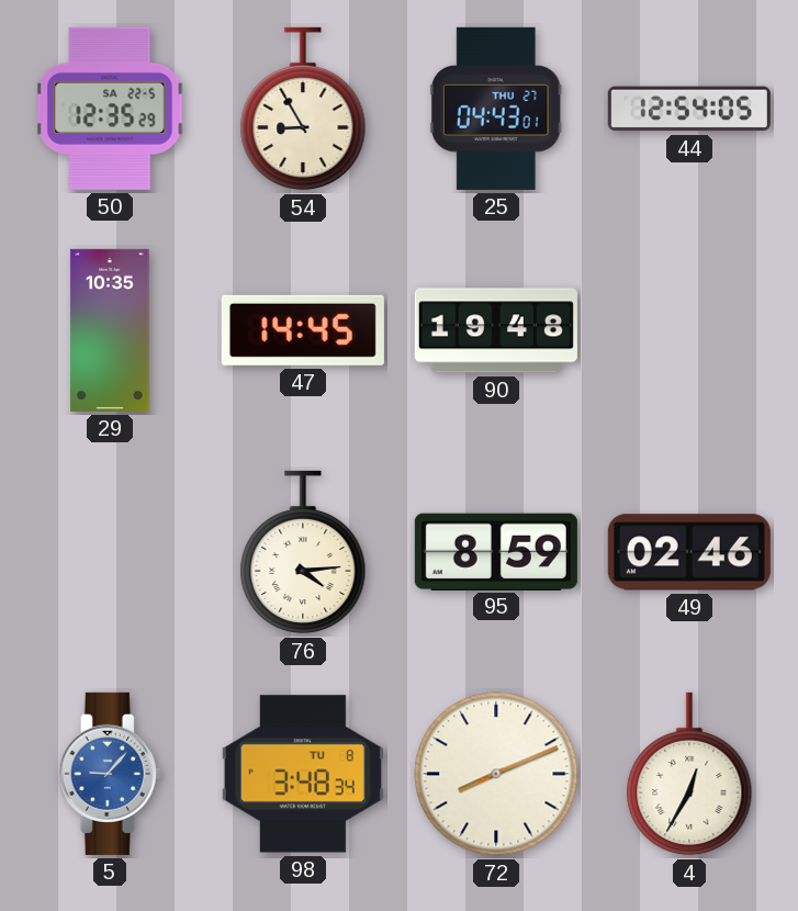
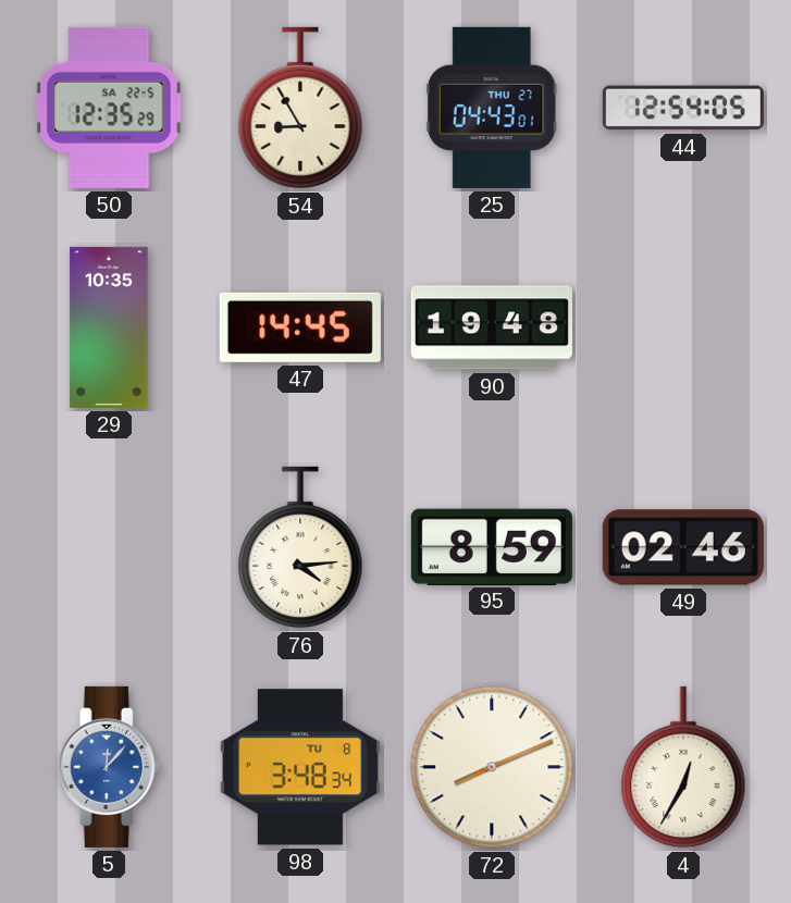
5: 9:07 -> 12:07
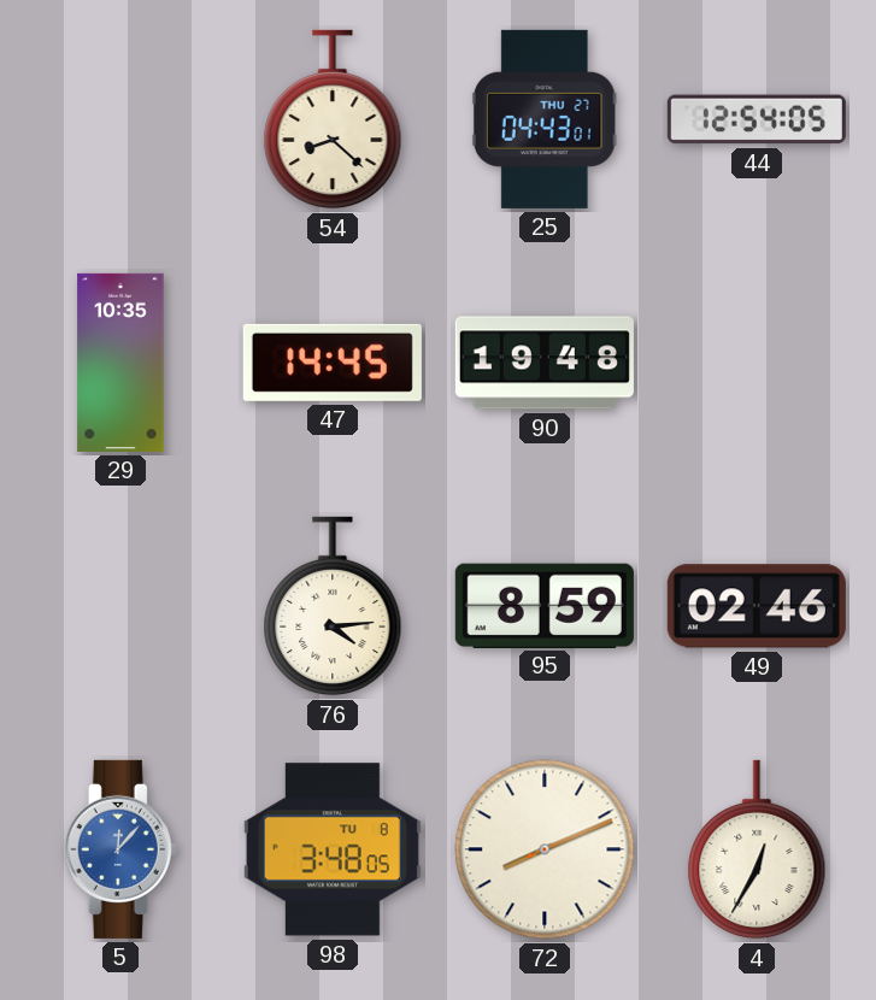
50: 12:35 -> none
54: 8:55 -> 8:22
98: 3:48:34 -> 3:48:05
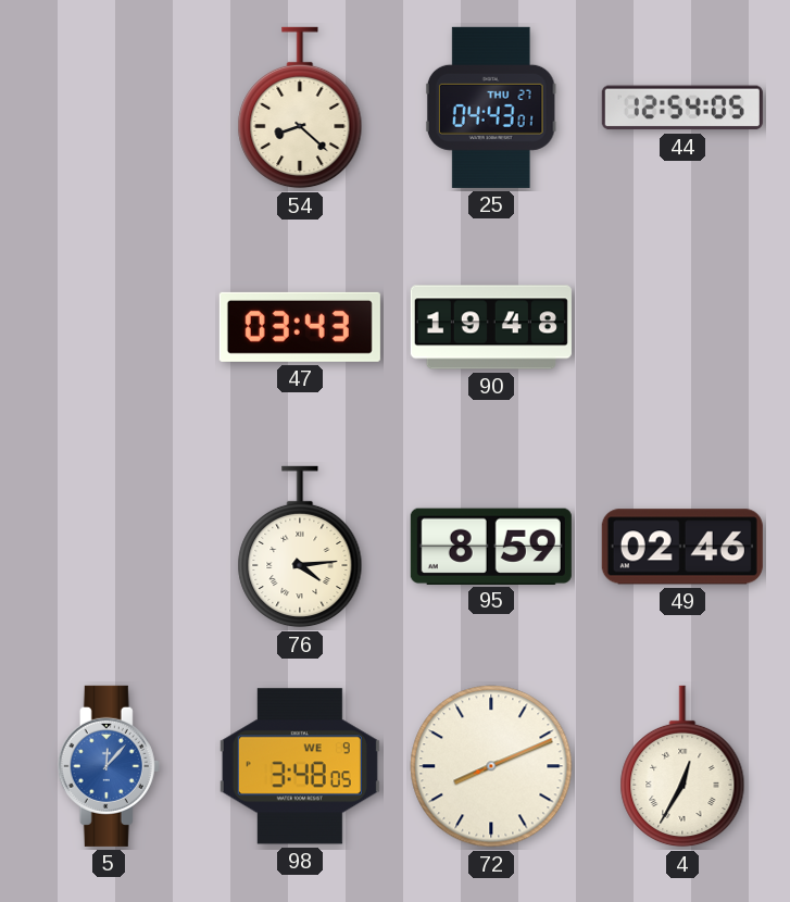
29: 10:35 -> none
47: 14:45 -> 03:43
98 date: TU 8 -> WE 9
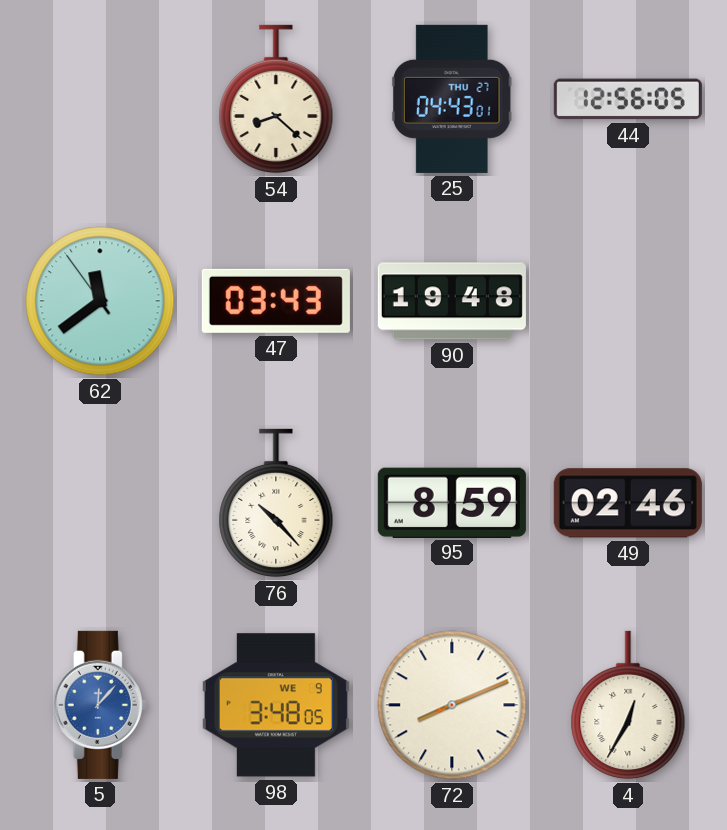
44: 12:54 -> 12:56
62: none -> 11:38
76: 4:14 -> 10:23
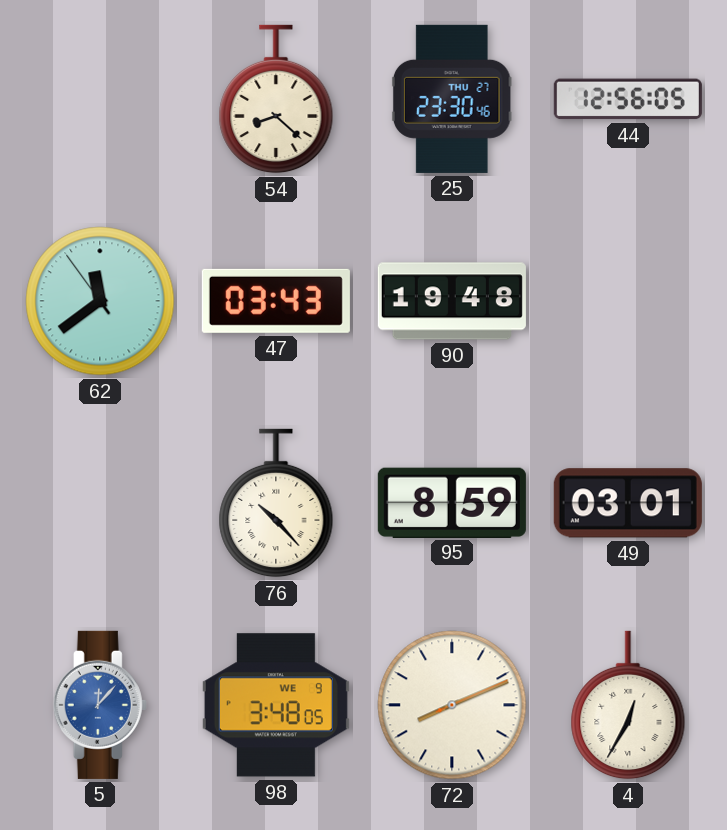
25: 04:43 -> 23:30
49: 02:46 -> 03:01
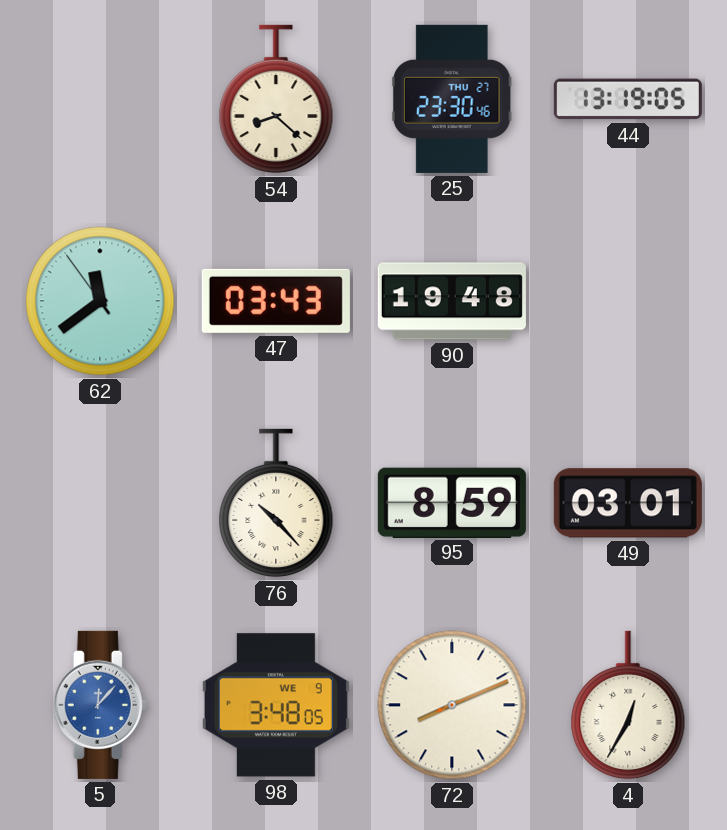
44: 12:56 -> 13:19
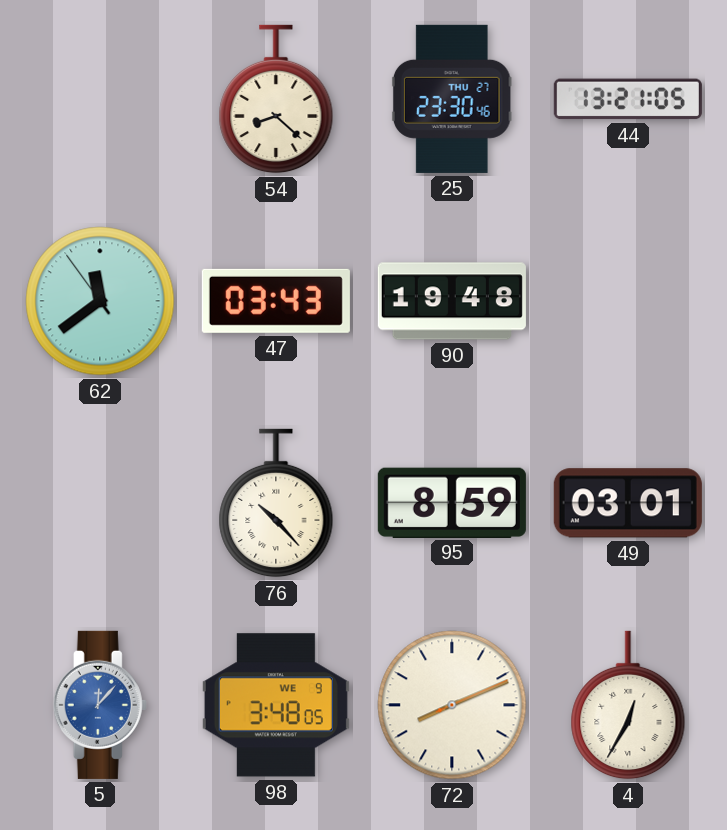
44: 13:19 -> 13:21
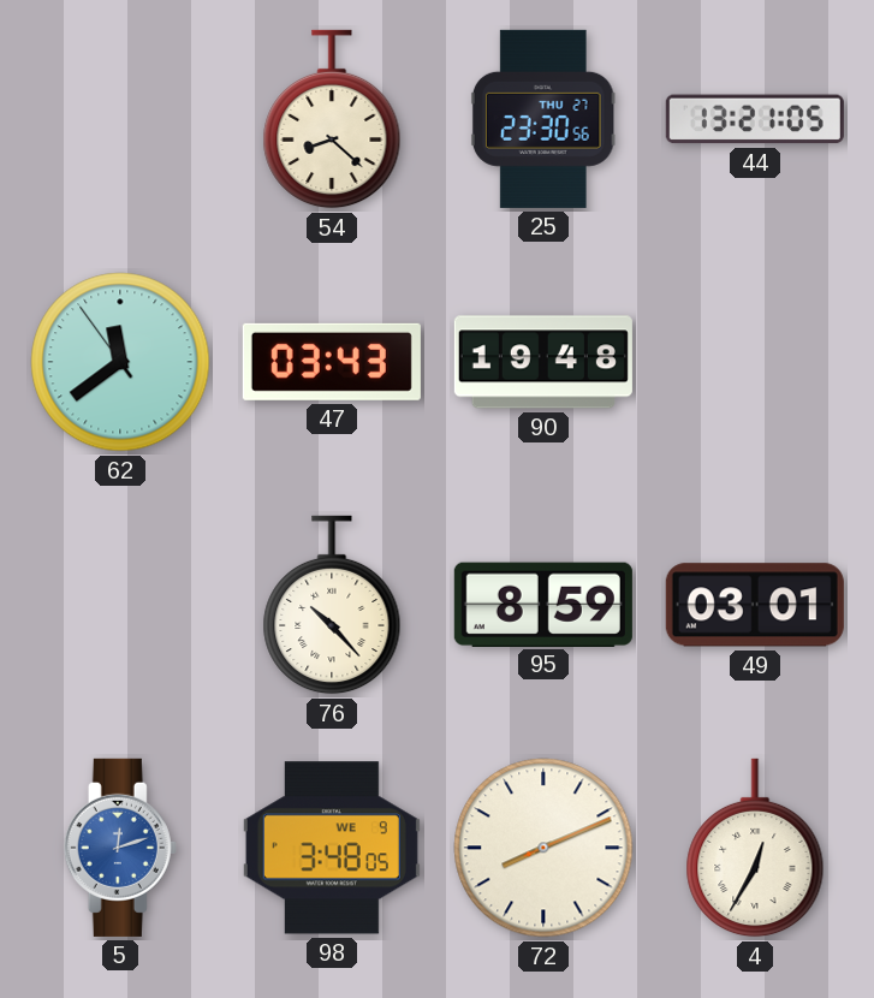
25: 23:30:46 -> 23:30:56
5: 12:07 -> 12:12
